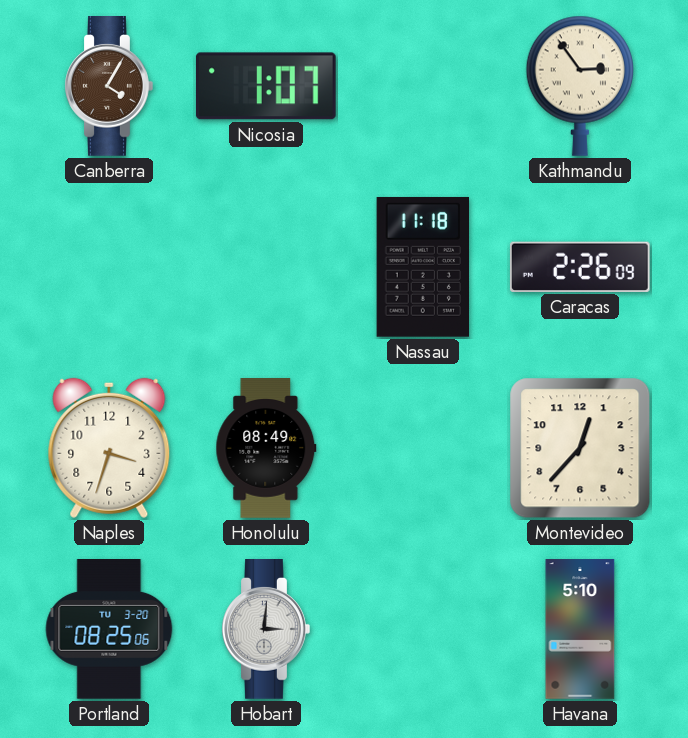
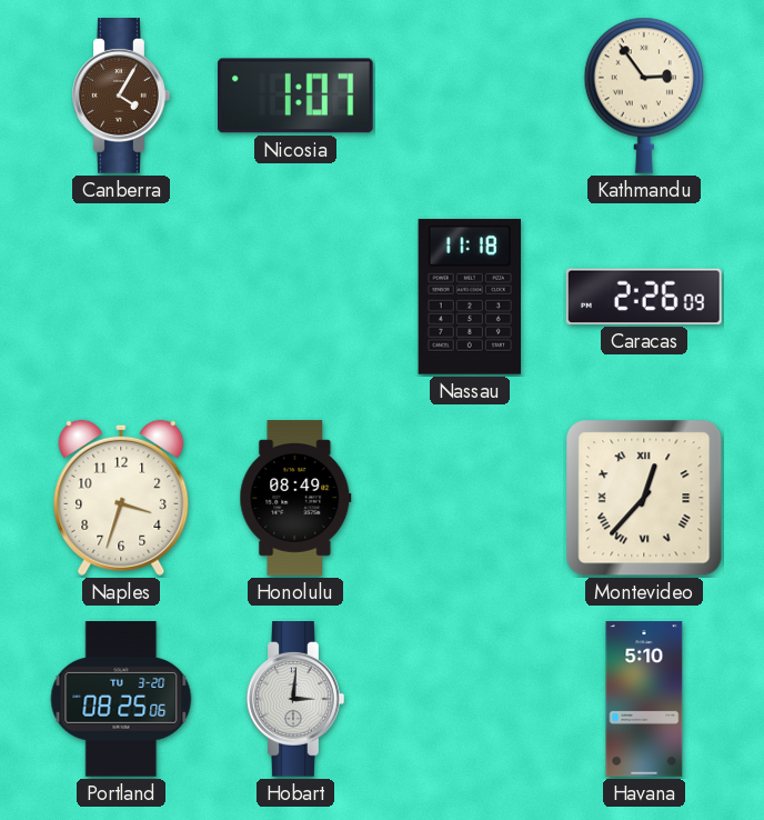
Montevideo numerals: Arabic -> Roman
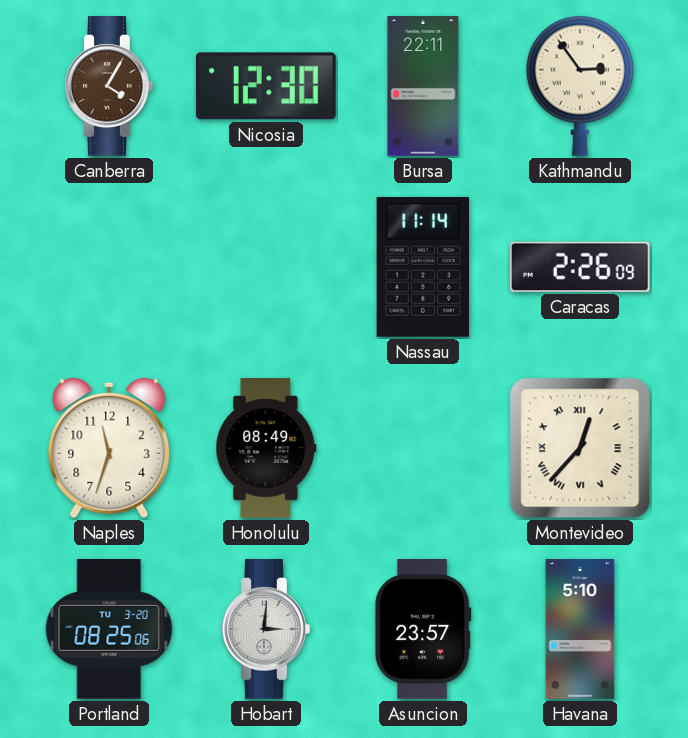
Nicosia: 1:07 -> 12:30
Bursa: none -> 22:11
Nassau: 11:18 -> 11:14
Naples: 3:33 -> 11:33
Asuncion: none -> 23:57
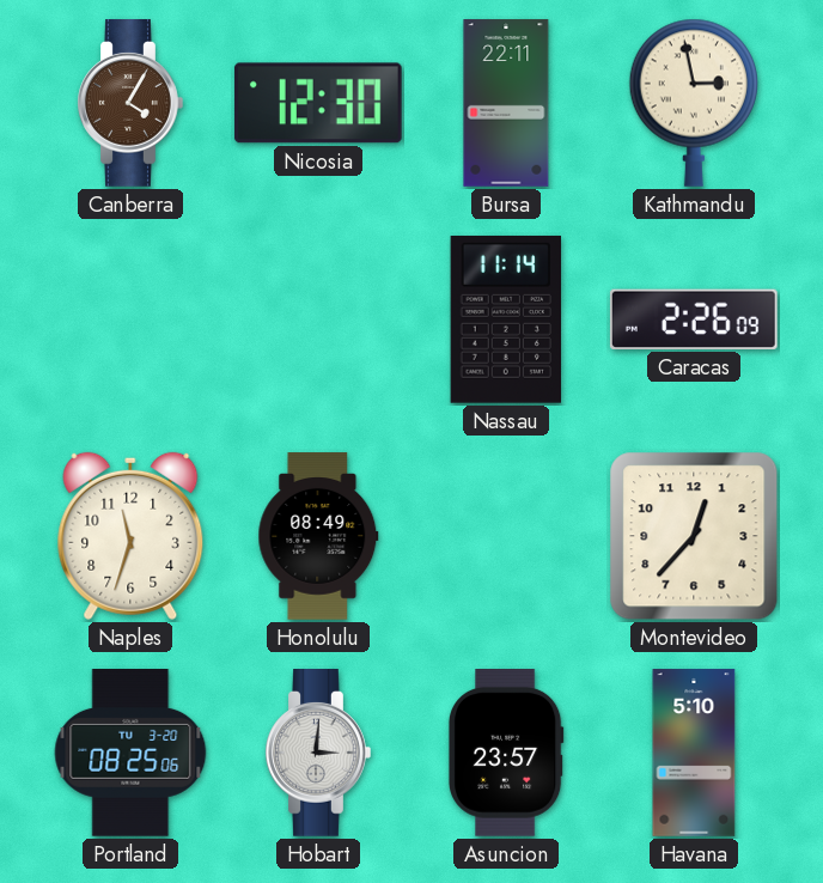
Kathmandu: 2:54 -> 2:58
Montevideo numerals: Roman -> Arabic
